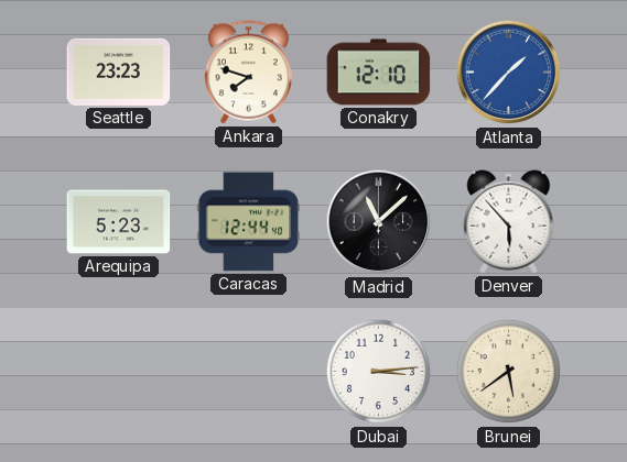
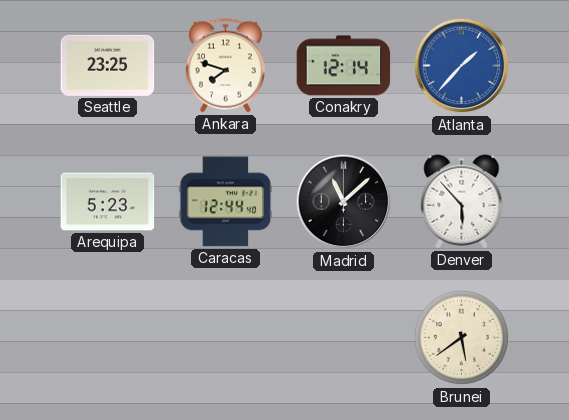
Seattle: 23:23 -> 23:25
Conakry: 12:10 -> 12:14
Dubai: 3:14 -> none
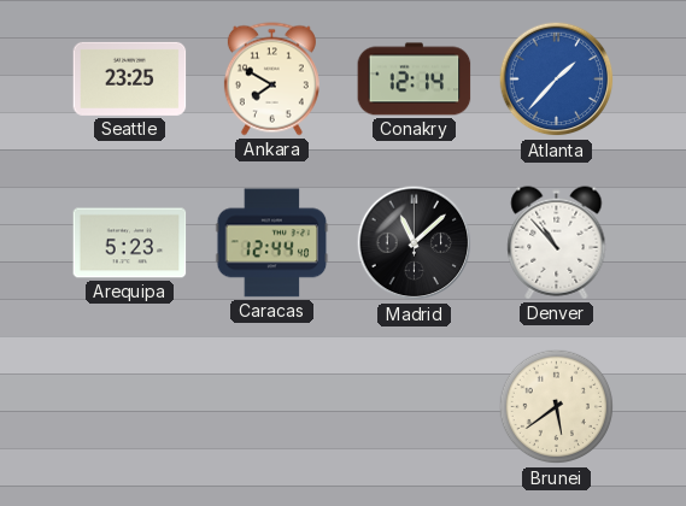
Ankara: 7:48 -> 7:50
Denver: 5:53 -> 10:53
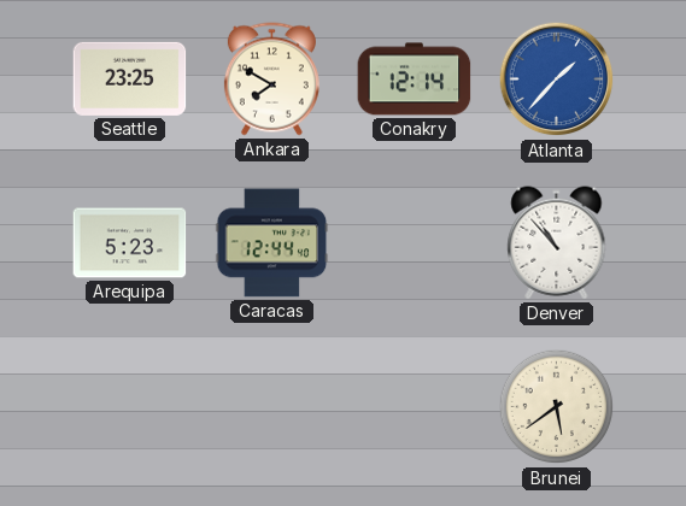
Madrid: 11:08 -> none
